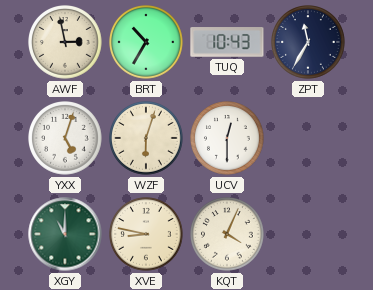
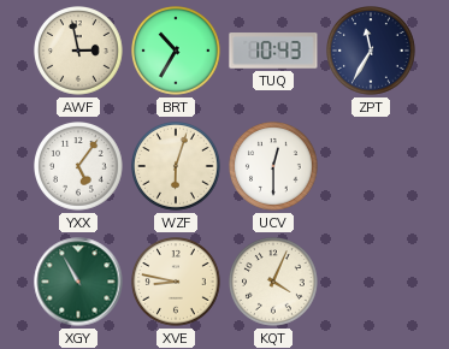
YXX: 5:03 -> 5:06
XGY: 11:00 -> 10:55
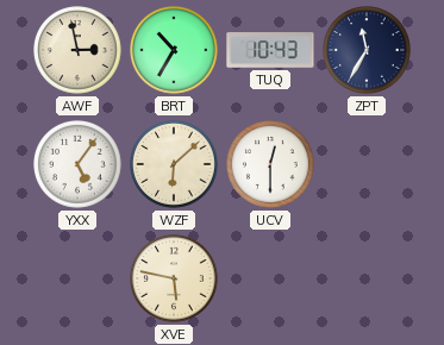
WZF: 6:03 -> 6:08
XGY: 10:55 -> none
XVE: 8:47 -> 5:47
KQT: 4:04 -> none
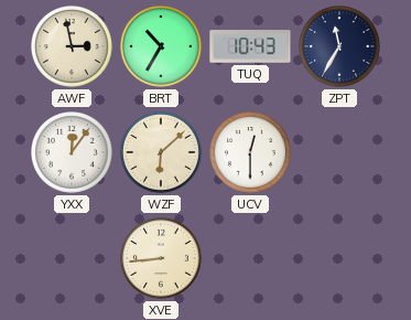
YXX: 5:06 -> 12:06
XVE: 5:47 -> 8:44
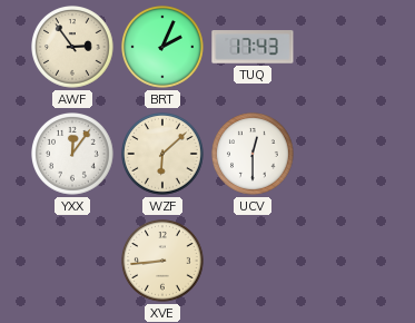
AWF: 2:58 -> 2:54
BRT: 10:35 -> 2:04
TUQ: 10:43 -> 17:43
ZPT: 11:35 -> none
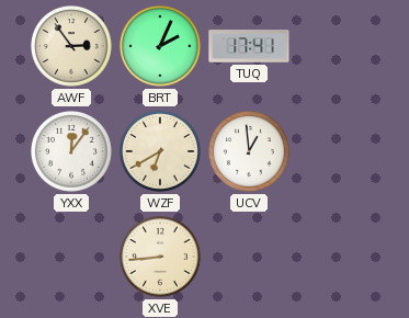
TUQ: 17:43 -> 17:41
WZF: 6:08 -> 6:40
UCV: 12:30 -> 12:59
